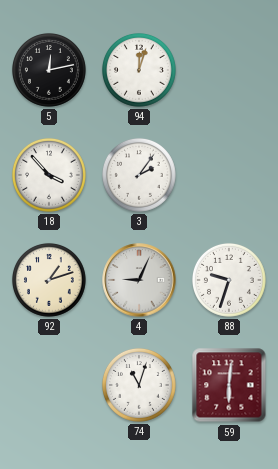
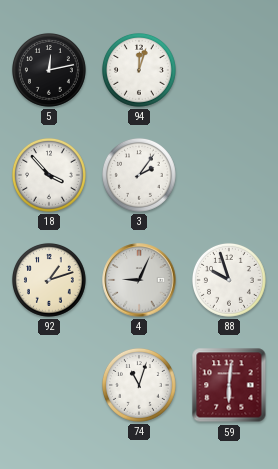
88: 9:33 -> 9:57
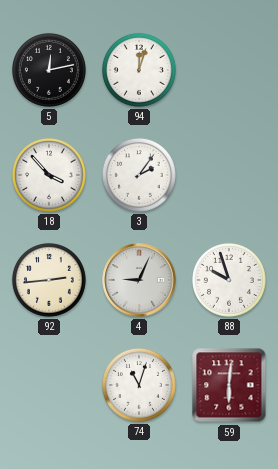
92: 1:12 -> 2:44
